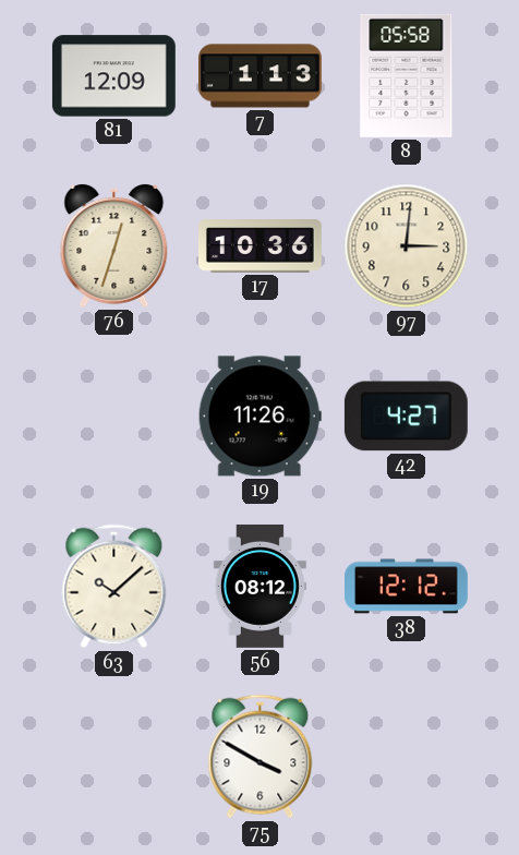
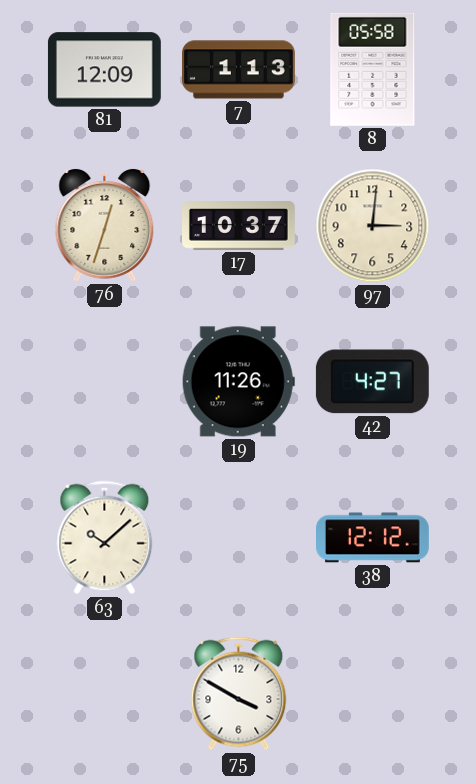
17: 10:36 -> 10:37
56: 08:12 -> none
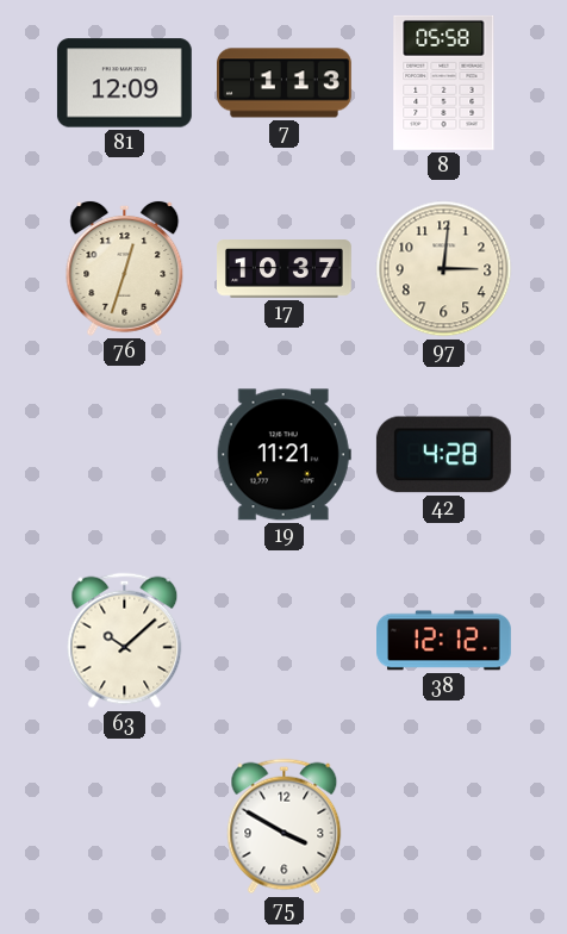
19: 11:26 -> 11:21
42: 4:27 -> 4:28
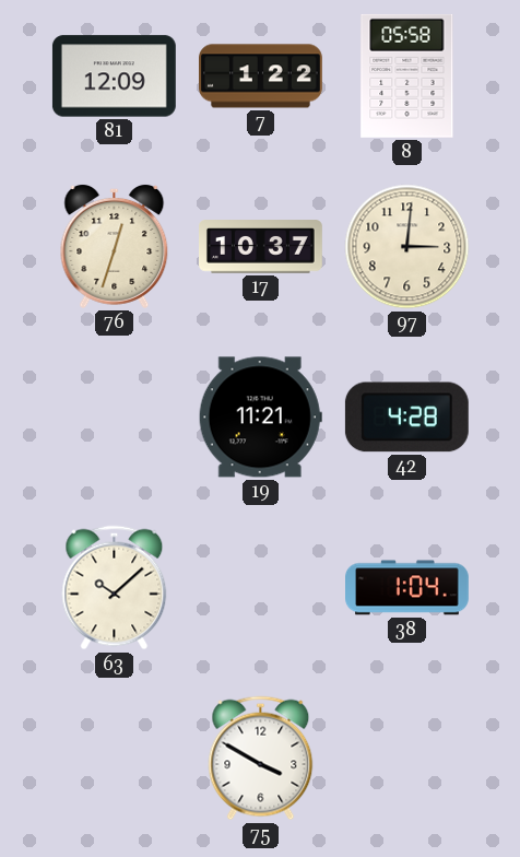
7: 1:13 -> 1:22
38: 12:12 -> 1:04
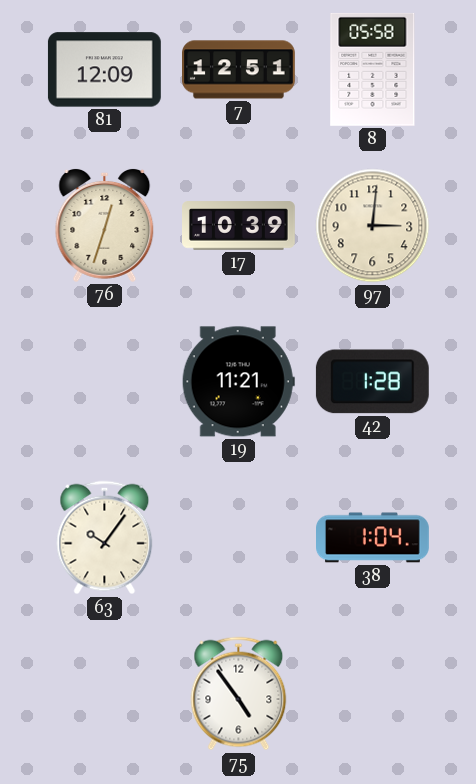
7: 1:22 -> 12:51
17: 10:37 -> 10:39
42: 4:28 -> 1:28
63: 10:08 -> 10:06
75: 3:50 -> 4:54
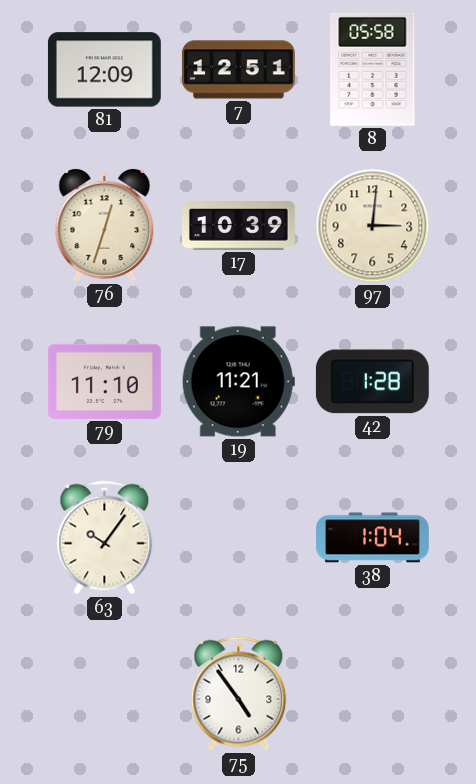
79: none -> 11:10
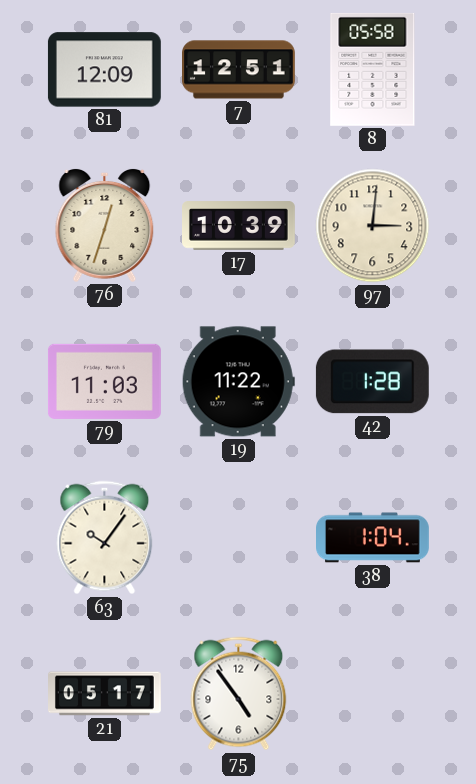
79: 11:10 -> 11:03
19: 11:21 -> 11:22
21: none -> 05:17
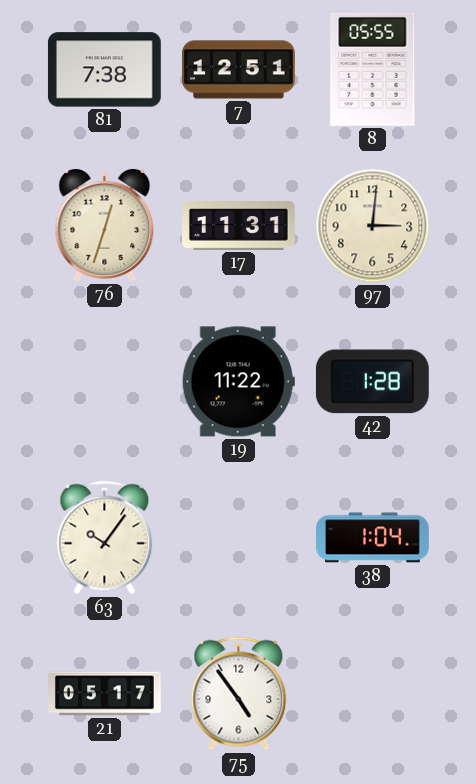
81: 12:09 -> 7:38
8: 05:58 -> 05:55
17: 10:39 -> 11:31
79: 11:03 -> none
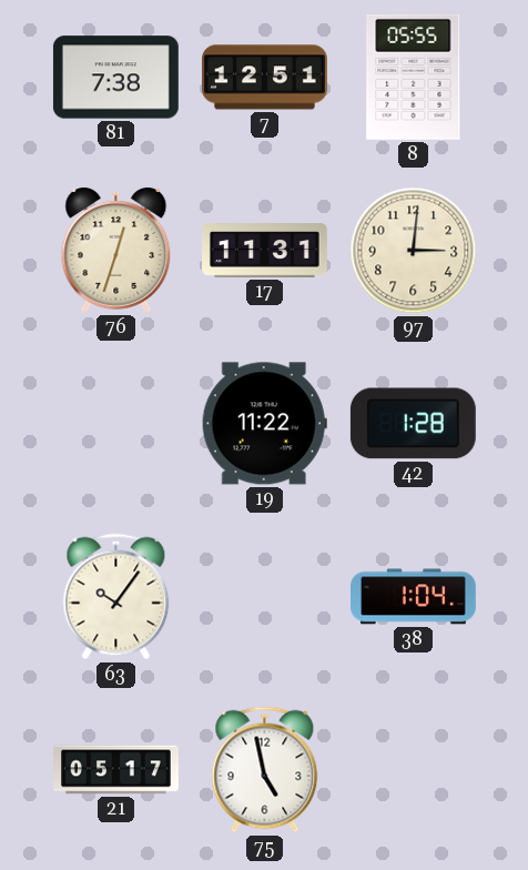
75: 4:54 -> 4:58
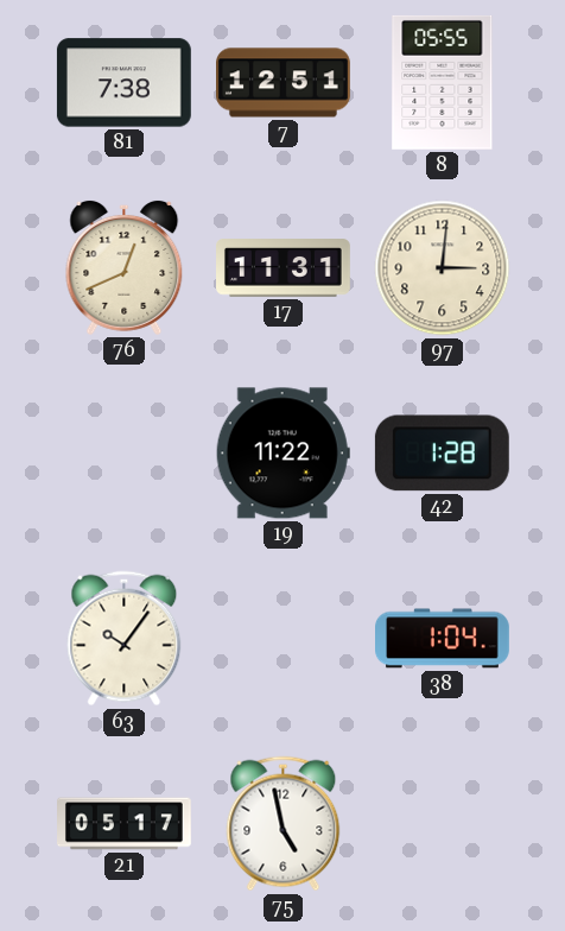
76: 12:33 -> 12:41
